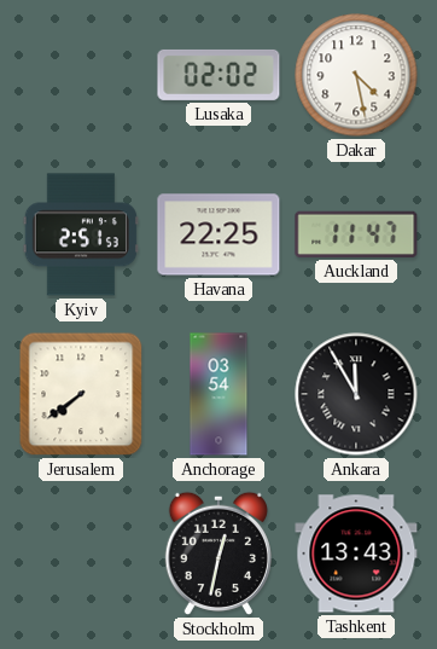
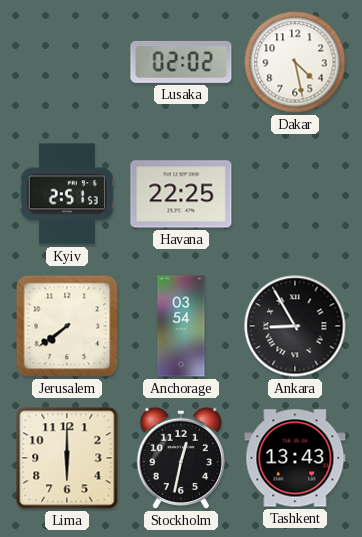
Auckland: 11:47 -> none
Ankara: 11:55 -> 8:55
Lima: none -> 6:00
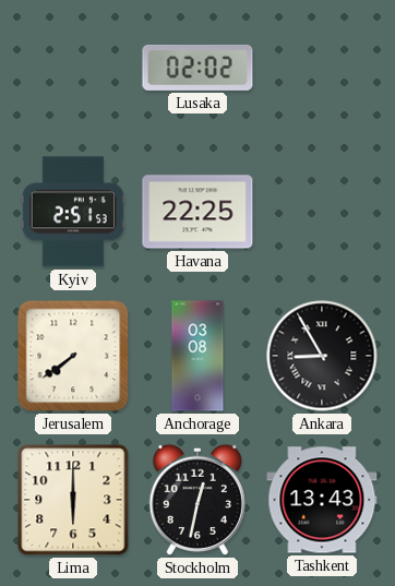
Dakar: 4:28 -> none
Anchorage: 03:54 -> 03:08
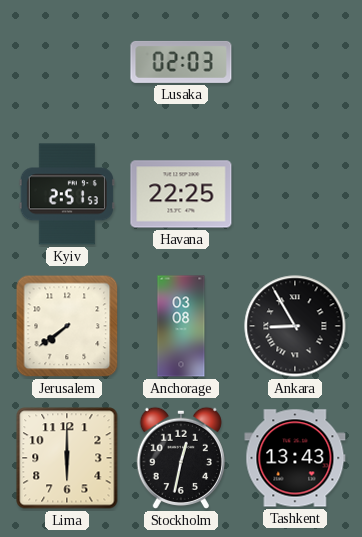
Lusaka: 02:02 -> 02:03
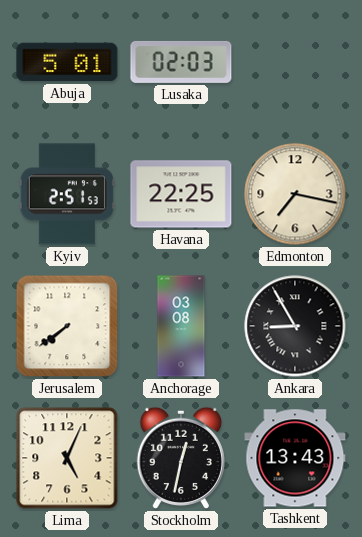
Abuja: none -> 5:01
Edmonton: none -> 7:17
Lima: 6:00 -> 5:04
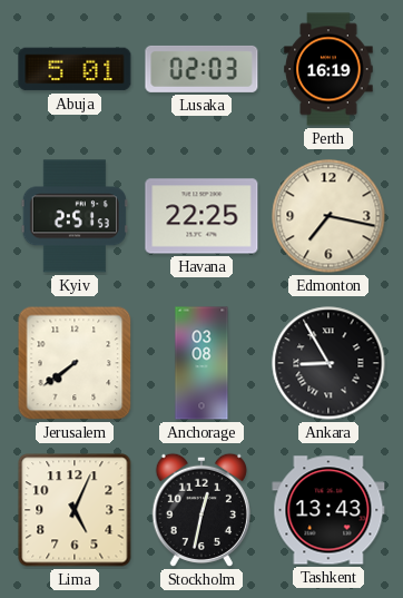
Perth: none -> 16:19
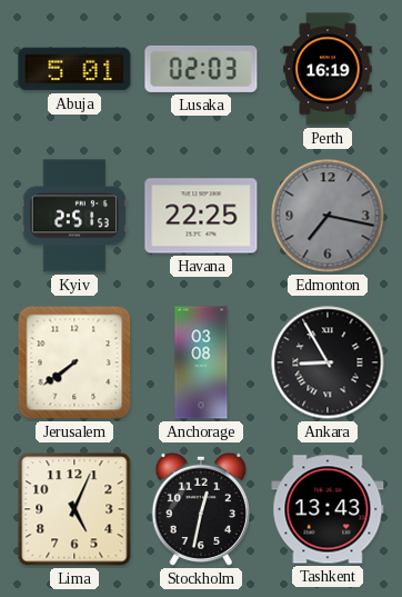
Edmonton dial: cream -> grey
